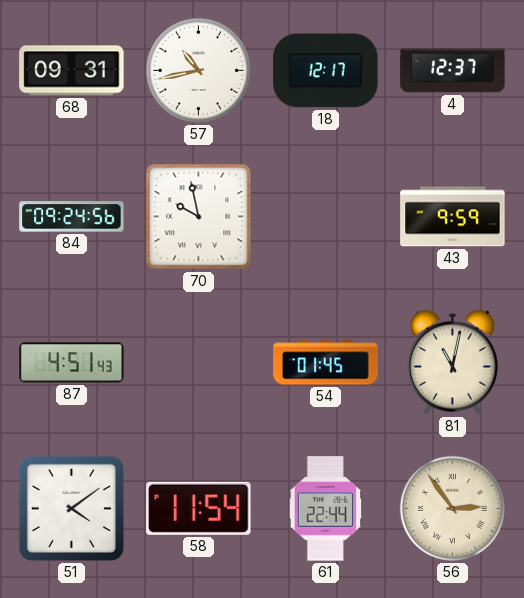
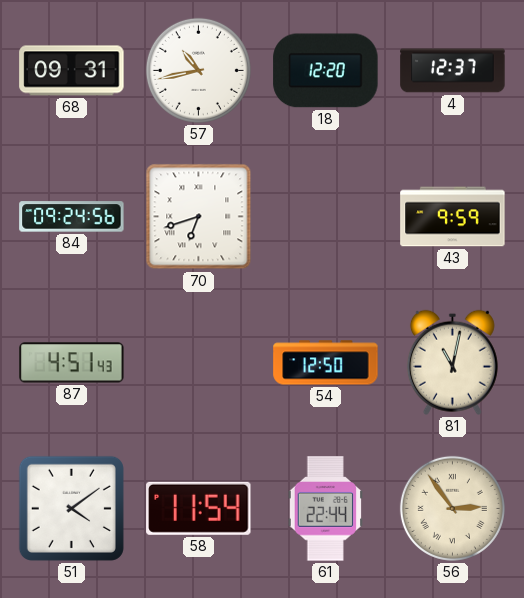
18: 12:17 -> 12:20
70: 9:58 -> 6:42
54: 01:45 -> 12:50
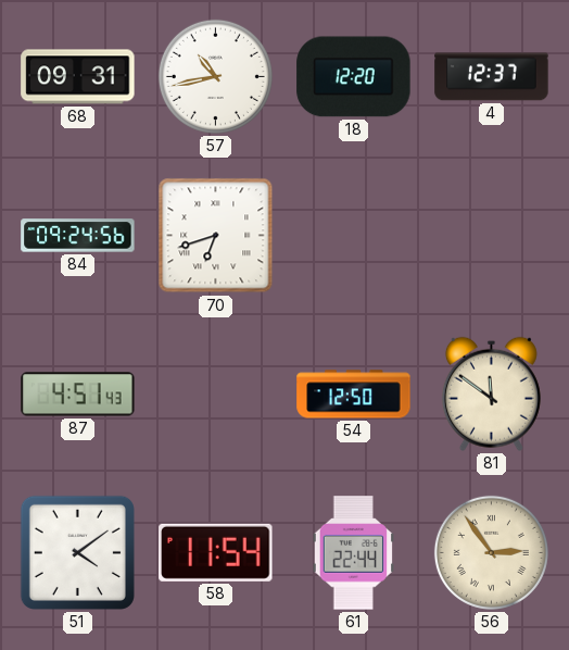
43: 9:59 -> none
81: 11:02 -> 11:51
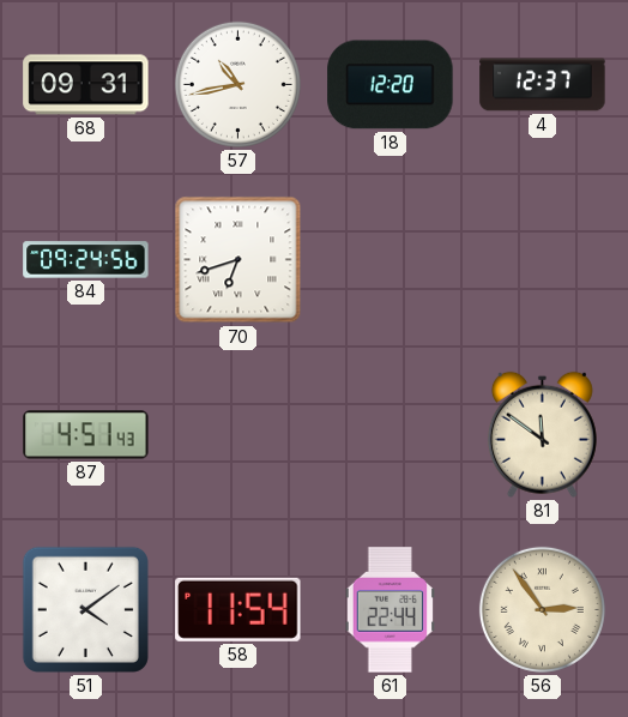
54: 12:50 -> none
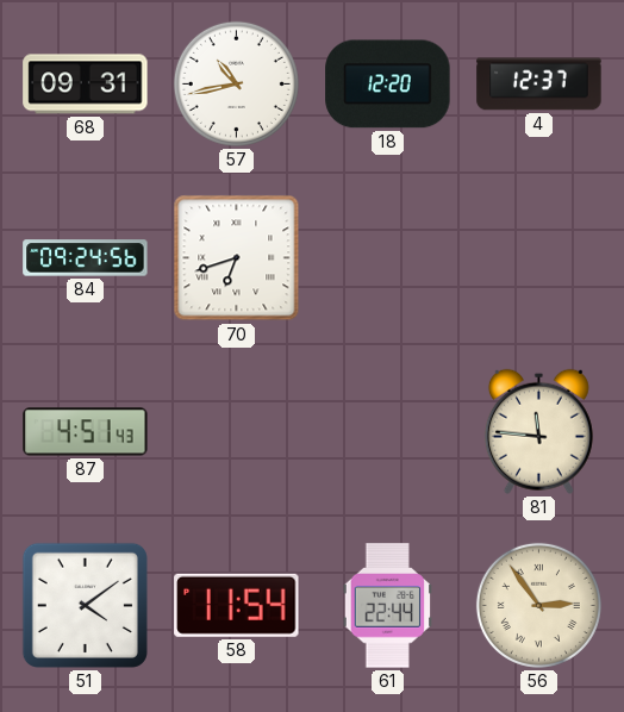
81: 11:51 -> 11:46
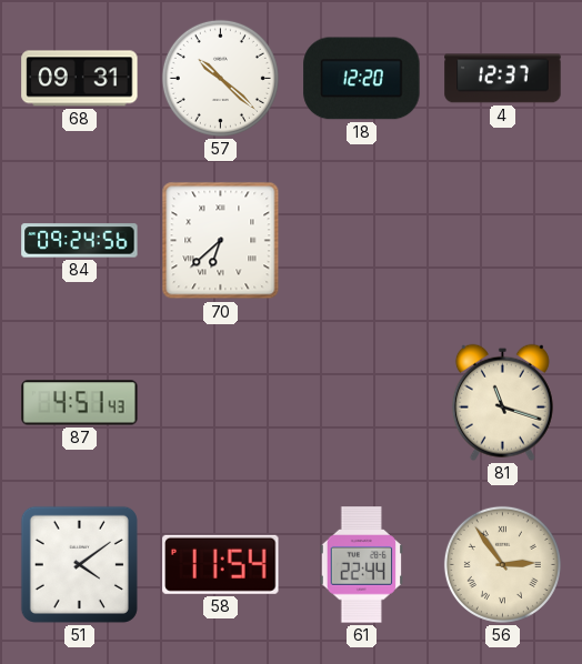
57: 10:43 -> 10:22
70: 6:42 -> 6:38
81: 11:46 -> 11:18
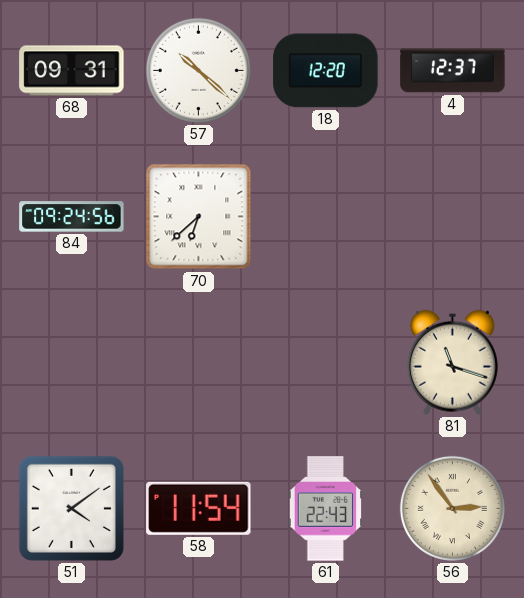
87: 4:51 -> none
61: 22:44 -> 22:43
